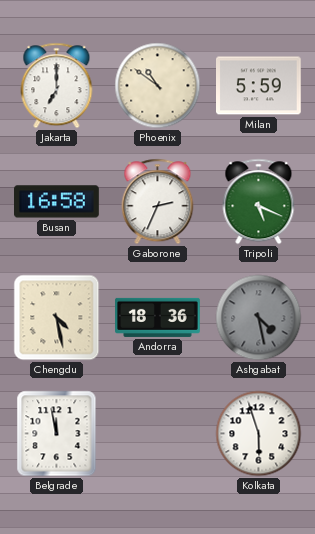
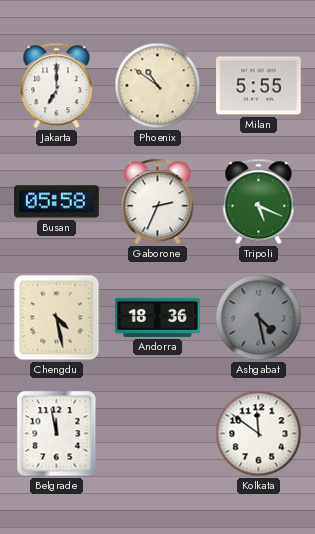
Milan: 5:59 -> 5:55
Busan: 16:58 -> 05:58
Kolkata: 5:57 -> 11:51
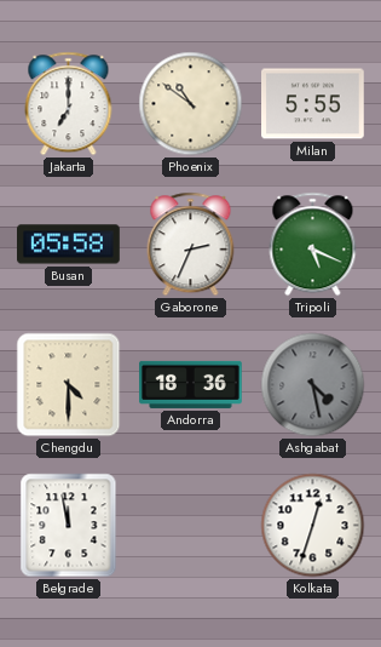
Chengdu: 4:28 -> 4:30
Kolkata: 11:51 -> 12:33
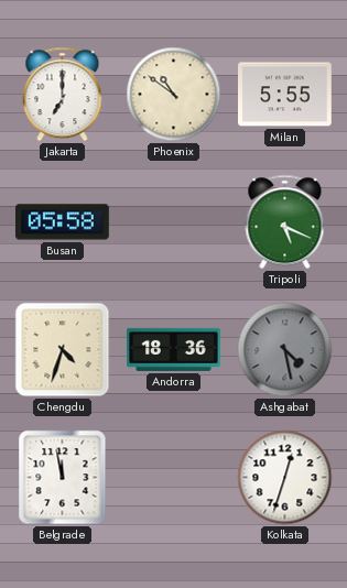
Gaborone: 2:34 -> none
Chengdu: 4:30 -> 4:33
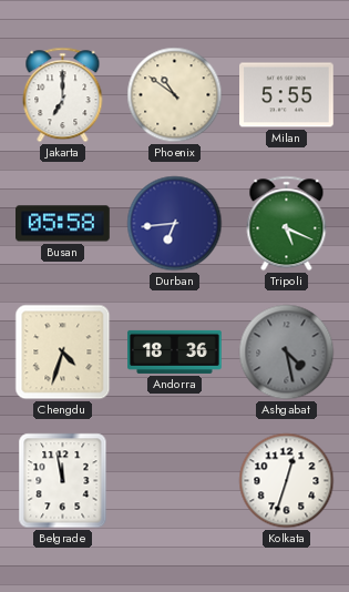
Durban: none -> 6:44
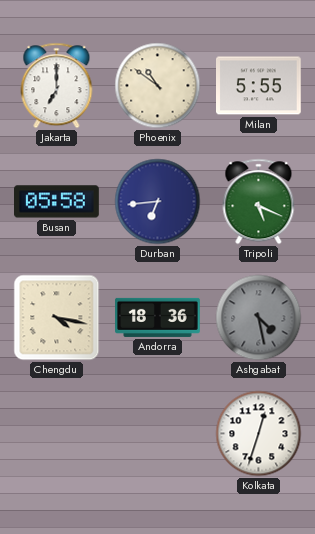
Chengdu: 4:33 -> 4:17
Belgrade: 11:58 -> none
